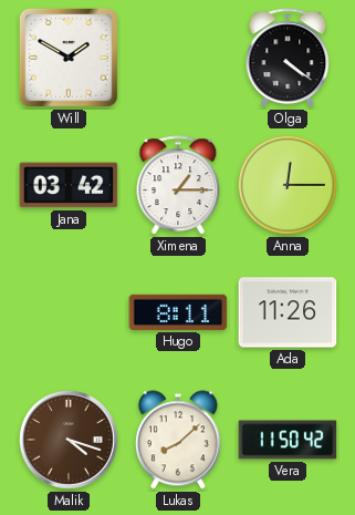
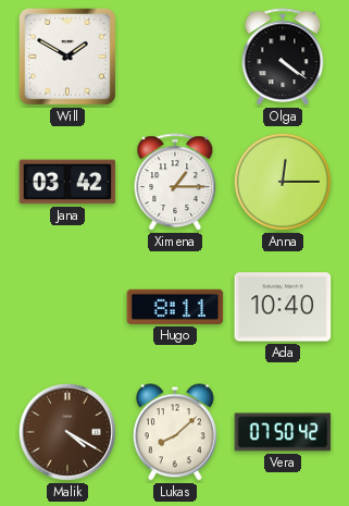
Ada: 11:26 -> 10:40
Malik: 4:18 -> 4:20
Vera: 11:50 -> 07:50
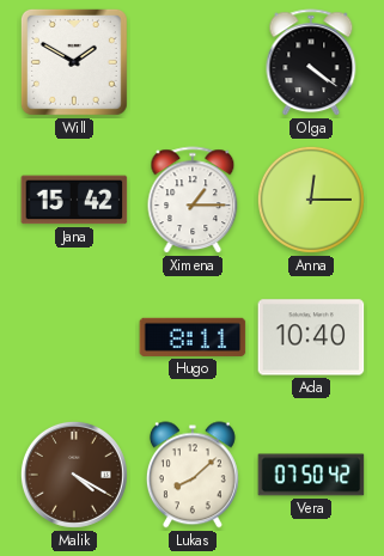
Jana: 03:42 -> 15:42
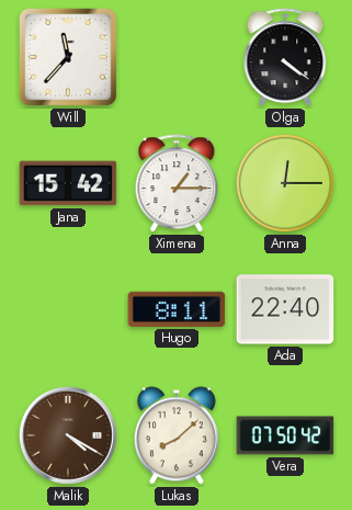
Will: 1:50 -> 11:37
Ada: 10:40 -> 22:40
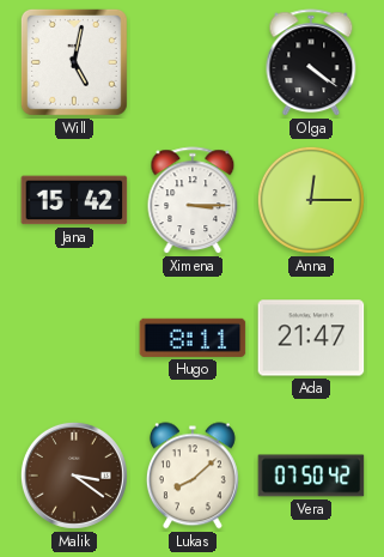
Will: 11:37 -> 5:02
Ximena: 1:15 -> 3:15
Ada: 22:40 -> 21:47
Malik: 4:20 -> 3:21
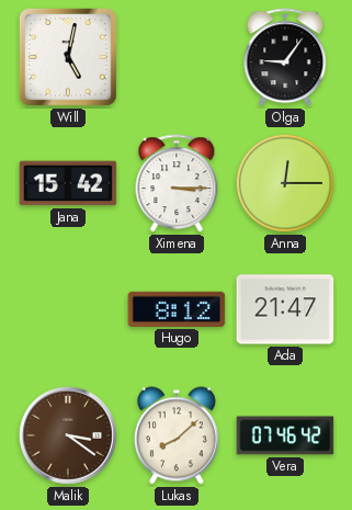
Olga: 4:21 -> 9:06
Hugo: 8:11 -> 8:12
Vera: 07:50 -> 07:46
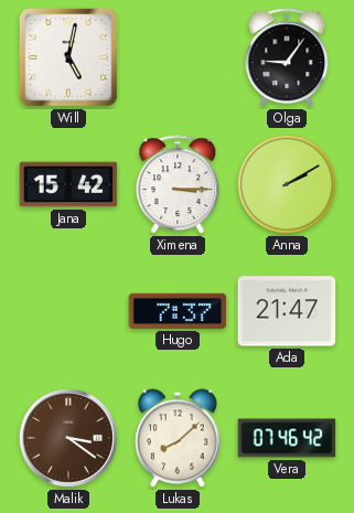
Anna: 12:15 -> 2:10
Hugo: 8:12 -> 7:37
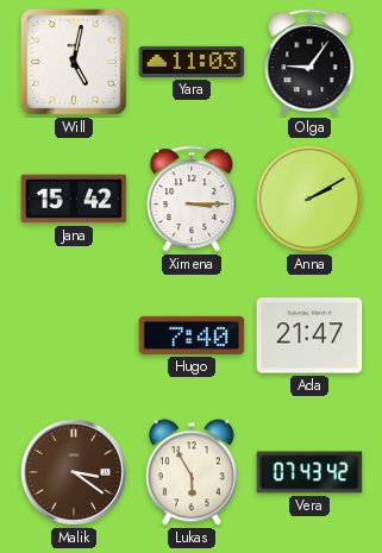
Yara: none -> 11:03
Hugo: 7:37 -> 7:40
Lukas: 8:08 -> 5:55
Vera: 07:46 -> 07:43
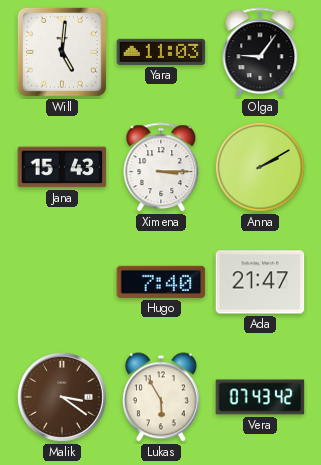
Will: 5:02 -> 5:01
Jana: 15:42 -> 15:43
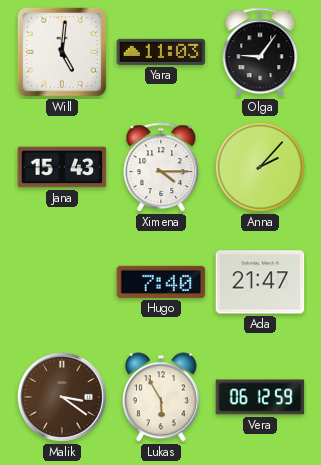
Ximena: 3:15 -> 4:15
Anna: 2:10 -> 2:07
Vera: 07:43 -> 06:12
